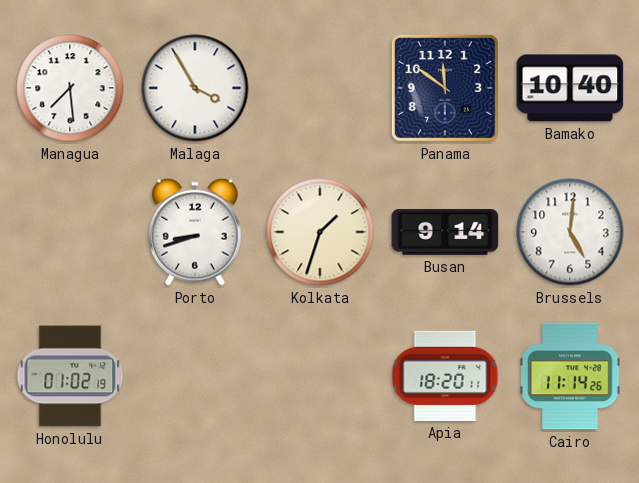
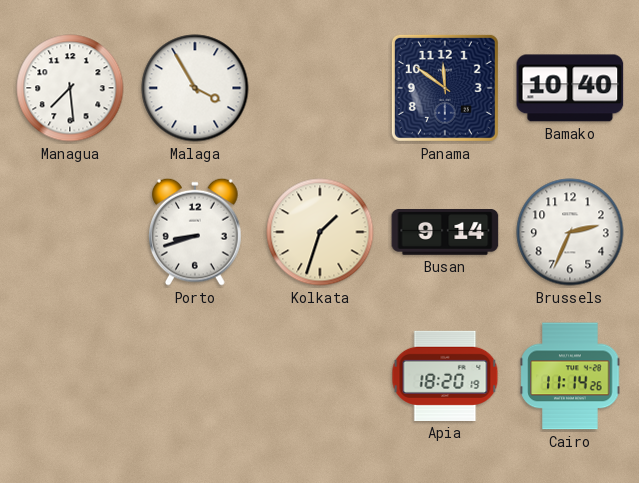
Brussels: 5:01 -> 2:34
Honolulu: 01:02 -> none
Apia: 18:20:11 -> 18:20:19
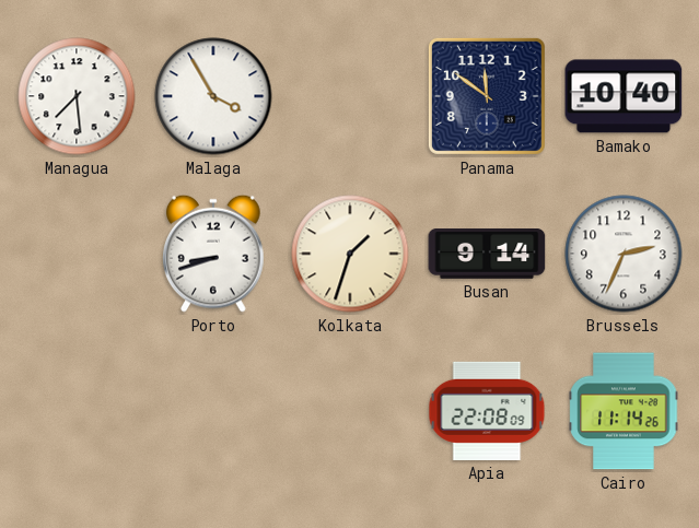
Apia: 18:20 -> 22:08
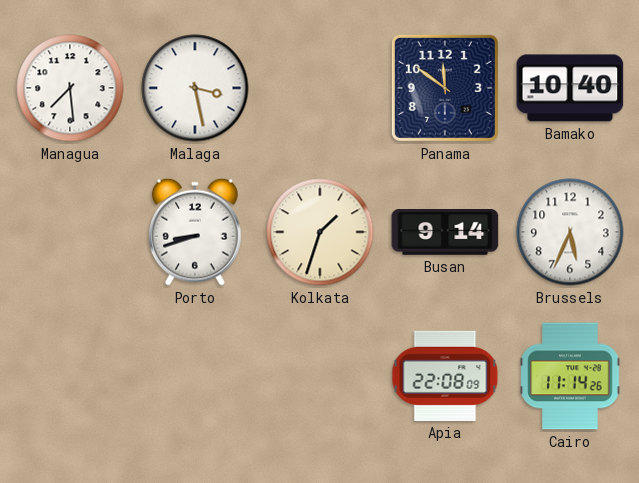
Malaga: 3:55 -> 3:28
Brussels: 2:34 -> 5:34
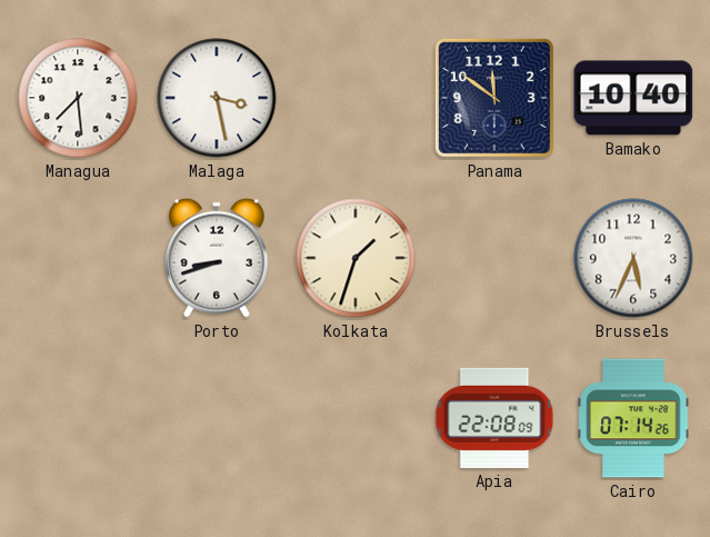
Busan: 9:14 -> none
Cairo: 11:14 -> 07:14
